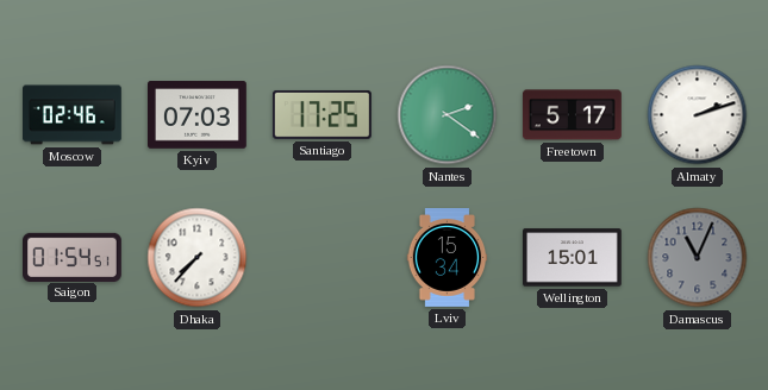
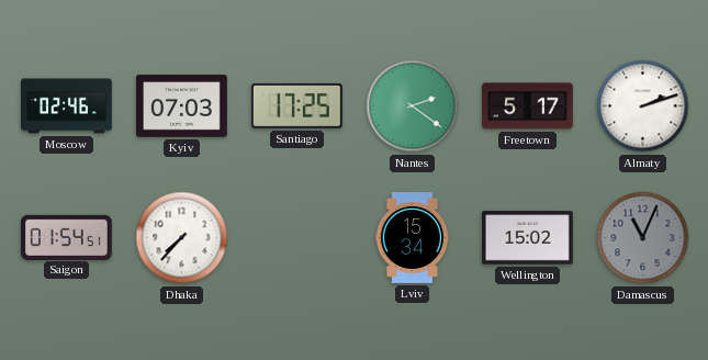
Wellington: 15:01 -> 15:02
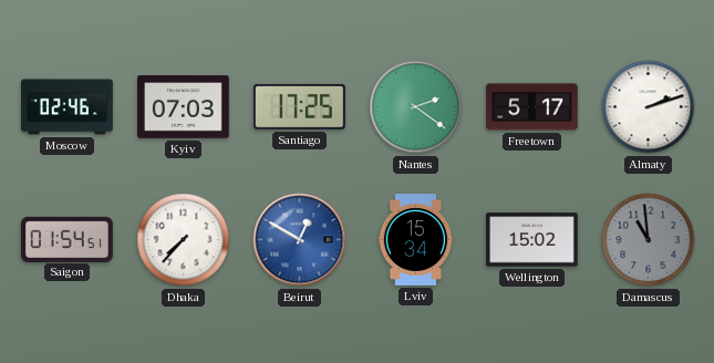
Beirut: none -> 12:50
Damascus: 11:04 -> 10:59
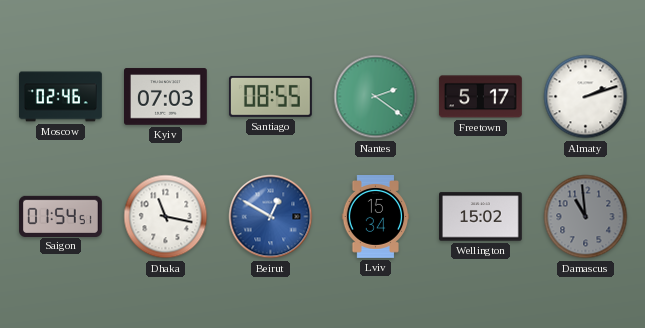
Santiago: 17:25 -> 08:55
Dhaka: 7:37 -> 11:17
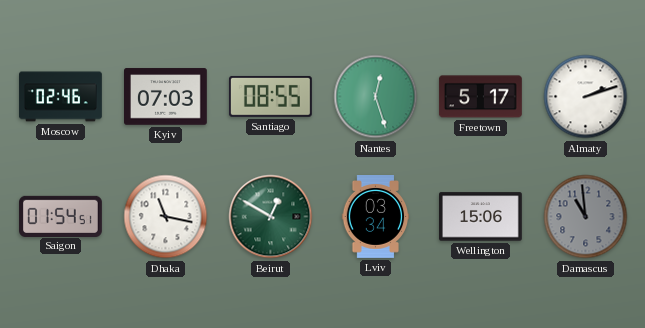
Nantes: 2:21 -> 12:27
Beirut dial: blue -> green
Lviv: 15:34 -> 03:34
Wellington: 15:02 -> 15:06
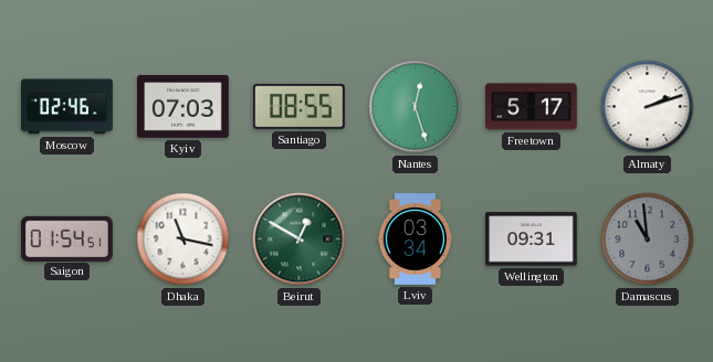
Wellington: 15:06 -> 09:31
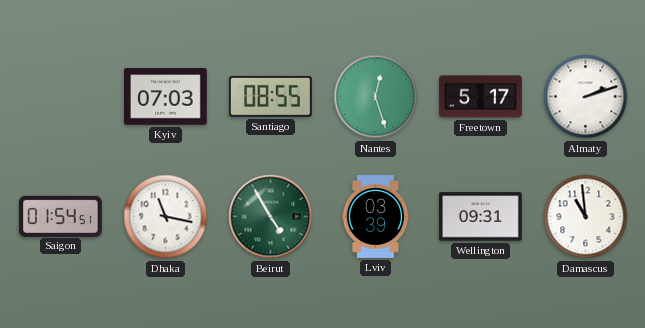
Moscow: 02:46 -> none
Beirut: 12:50 -> 4:55
Lviv: 03:34 -> 03:39
Damascus dial: grey -> white
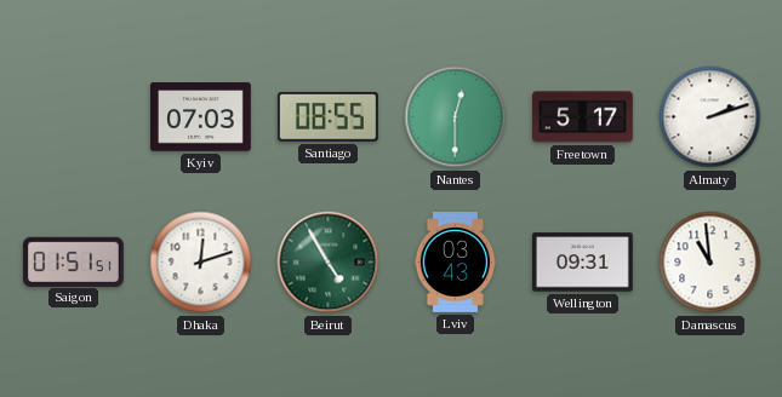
Nantes: 12:27 -> 12:30
Saigon: 01:54 -> 01:51
Dhaka: 11:17 -> 12:12
Lviv: 03:39 -> 03:43
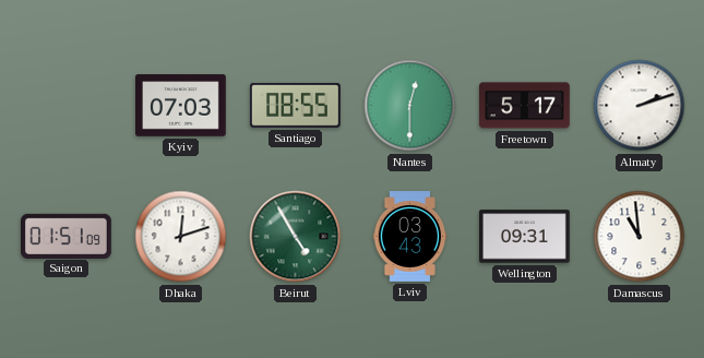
Saigon: 01:51:51 -> 01:51:09
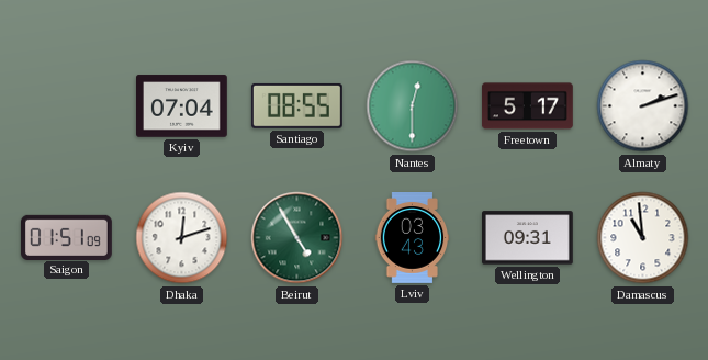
Kyiv: 07:03 -> 07:04
